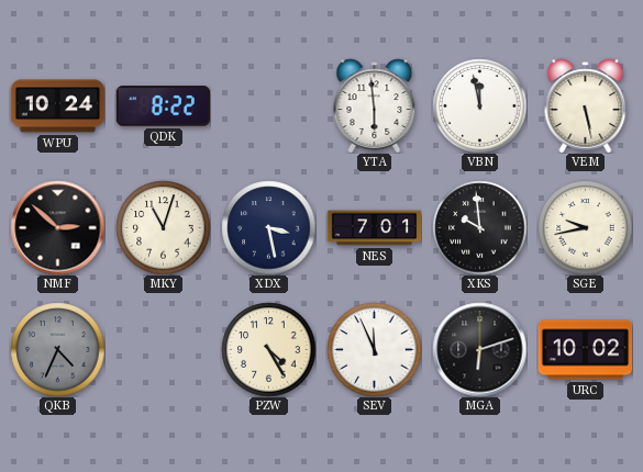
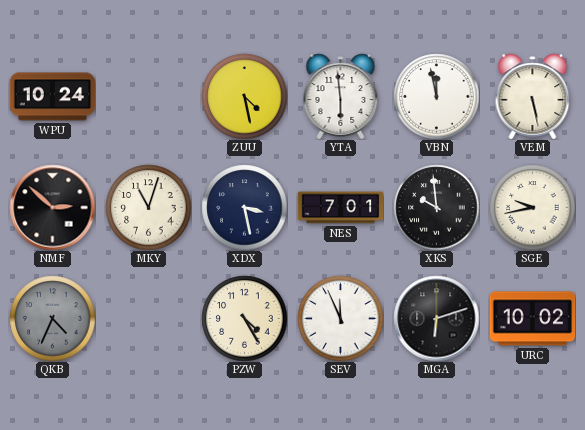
QDK: 8:22 -> none
ZUU: none -> 4:28
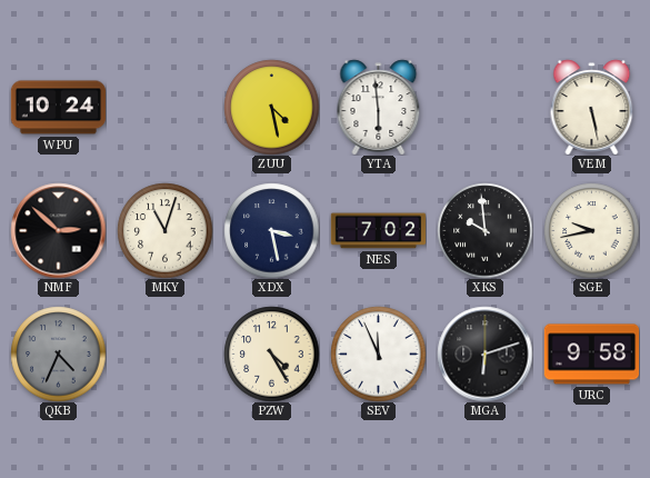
VBN: 11:58 -> none
NES: 7:01 -> 7:02
URC: 10:02 -> 9:58
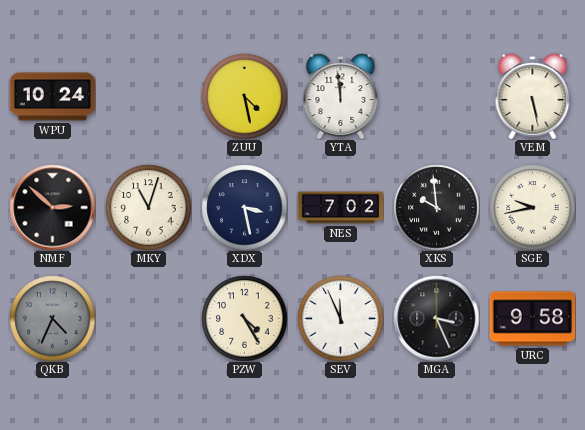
YTA: 5:59 -> 11:59
MGA: 6:12 -> 3:26
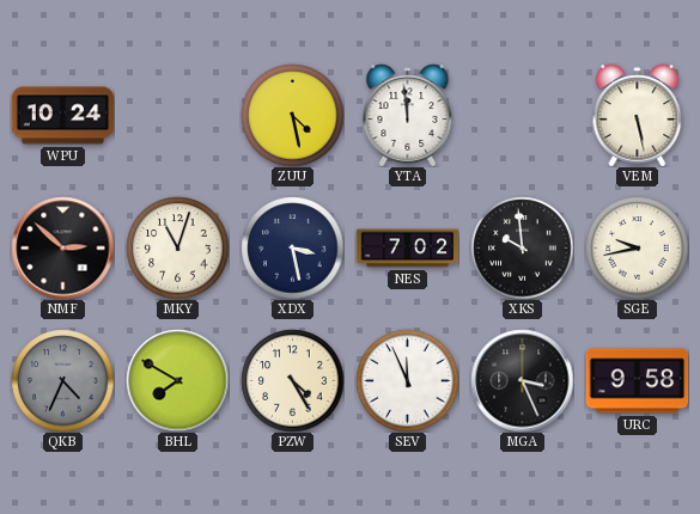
BHL: none -> 7:50
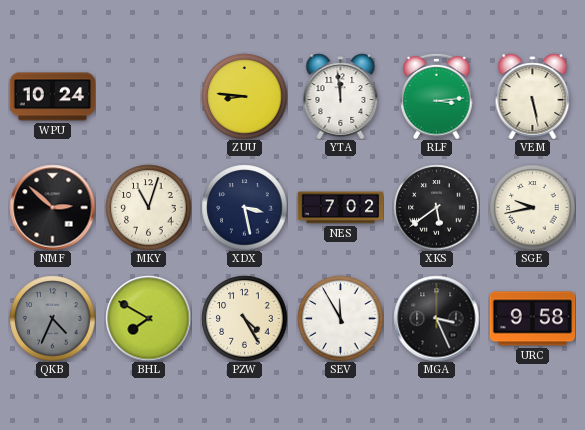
ZUU: 4:28 -> 8:46
RLF: none -> 3:14
XKS: 9:59 -> 5:39
SEV: 11:56 -> 11:55
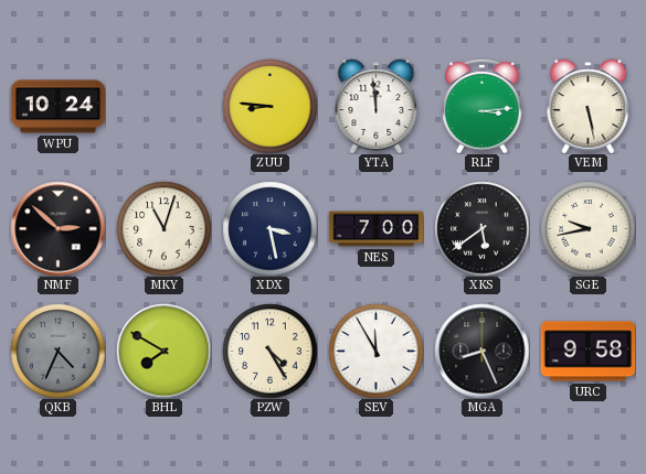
NES: 7:02 -> 7:00
MGA: 3:26 -> 8:26
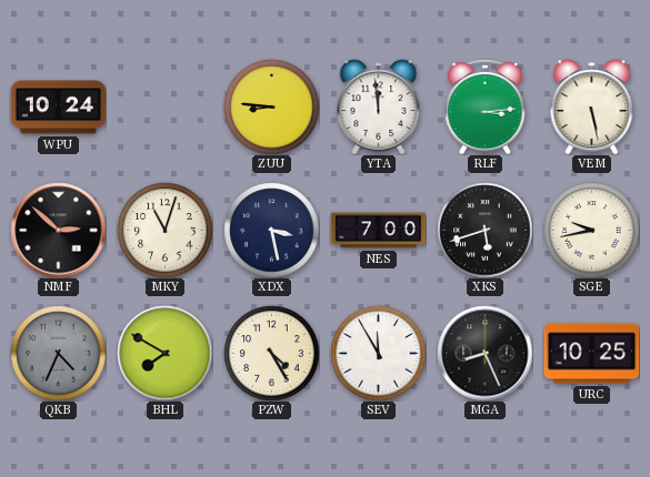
XKS: 5:39 -> 5:42
URC: 9:58 -> 10:25
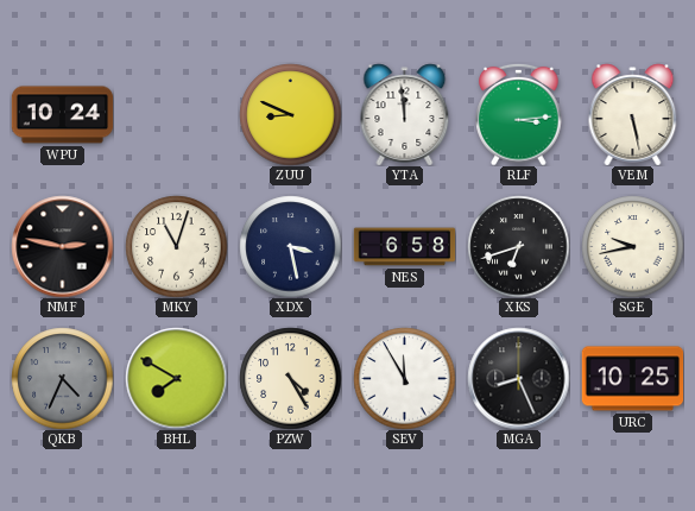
ZUU: 8:46 -> 8:49
NMF: 2:52 -> 2:47
NES: 7:00 -> 6:58
XKS: 5:42 -> 6:42
